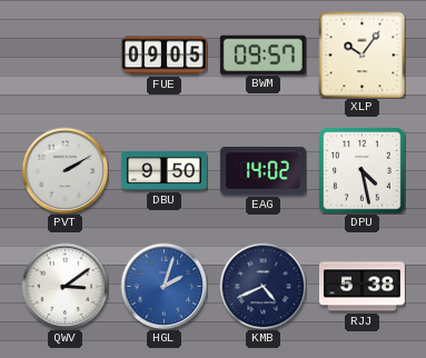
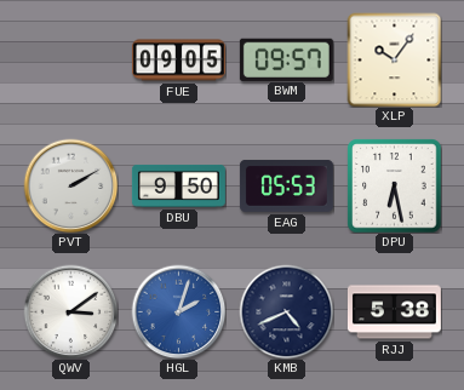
EAG: 14:02 -> 05:53
DPU: 4:28 -> 6:28
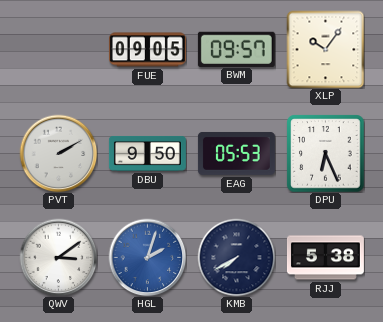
DPU: 6:28 -> 6:26
KMB: 4:41 -> 7:40
